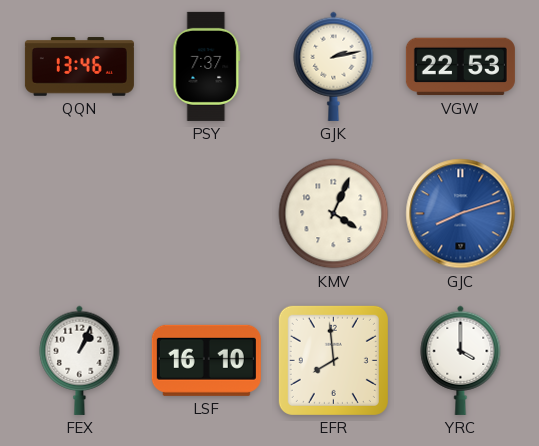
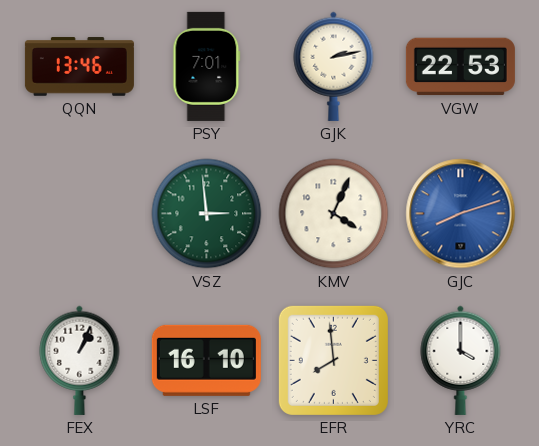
PSY: 7:37 -> 7:01
VSZ: none -> 2:59
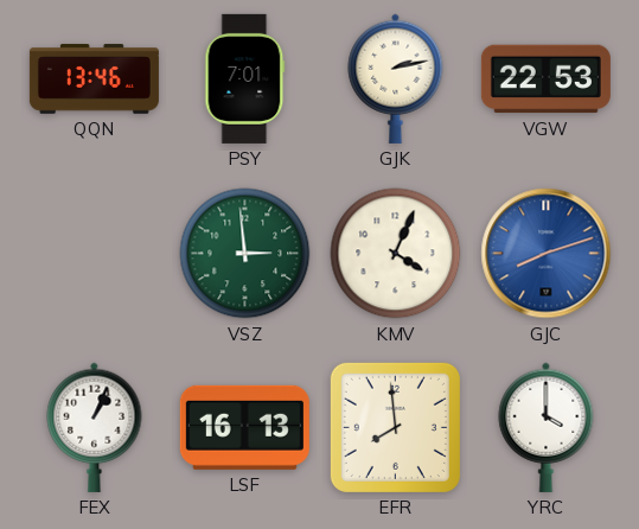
LSF: 16:10 -> 16:13
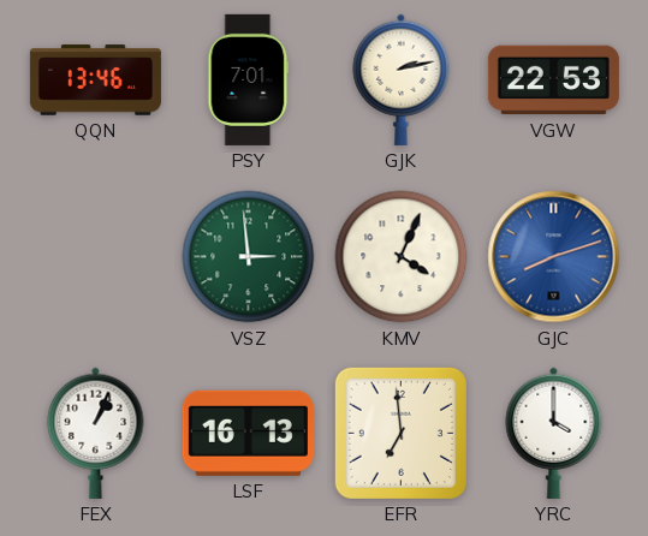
EFR: 7:59 -> 6:59
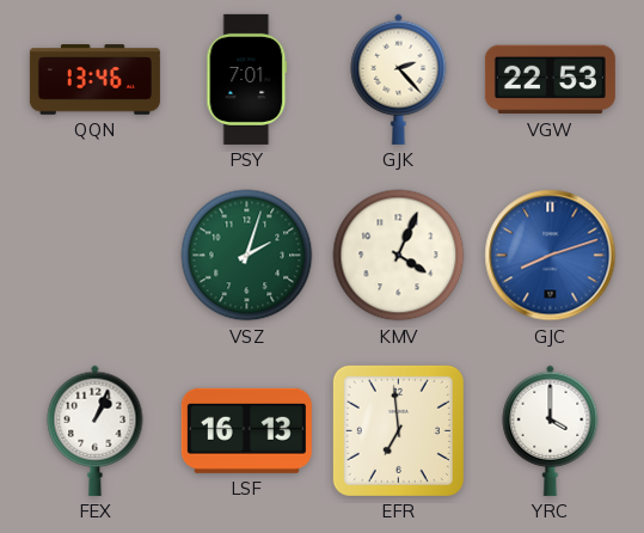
GJK: 2:13 -> 2:23
VSZ: 2:59 -> 2:03
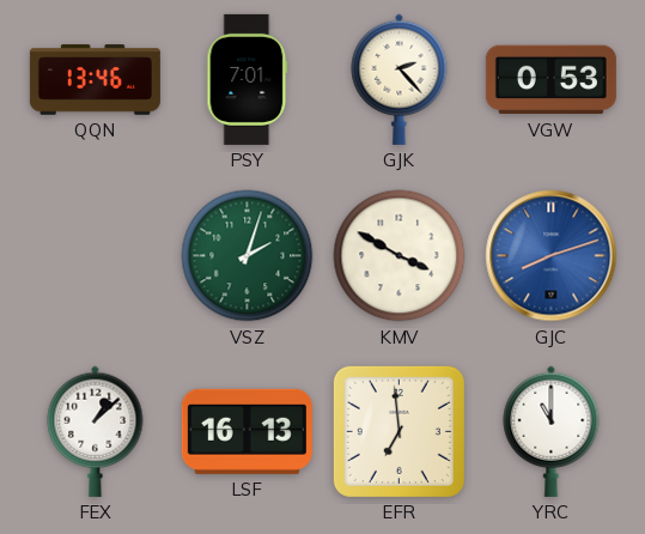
VGW: 22:53 -> 0:53
KMV: 4:04 -> 3:50
FEX: 1:04 -> 1:08
YRC: 4:00 -> 11:00
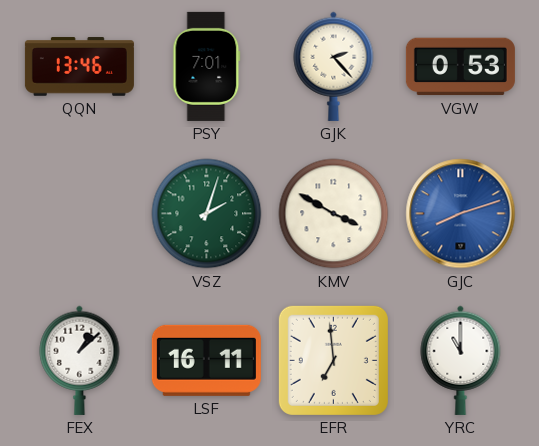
LSF: 16:13 -> 16:11
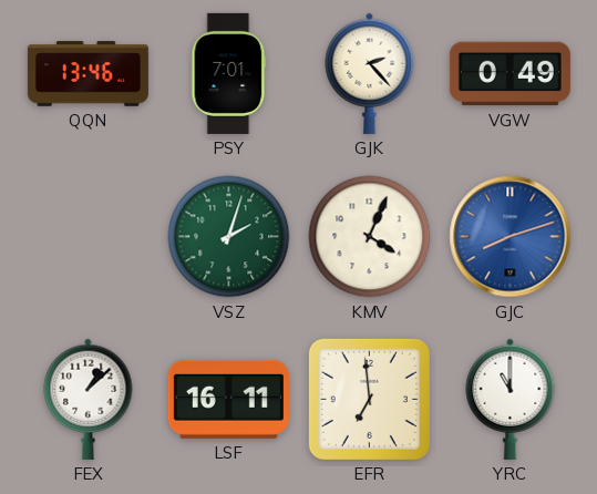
VGW: 0:53 -> 0:49
KMV: 3:50 -> 4:04
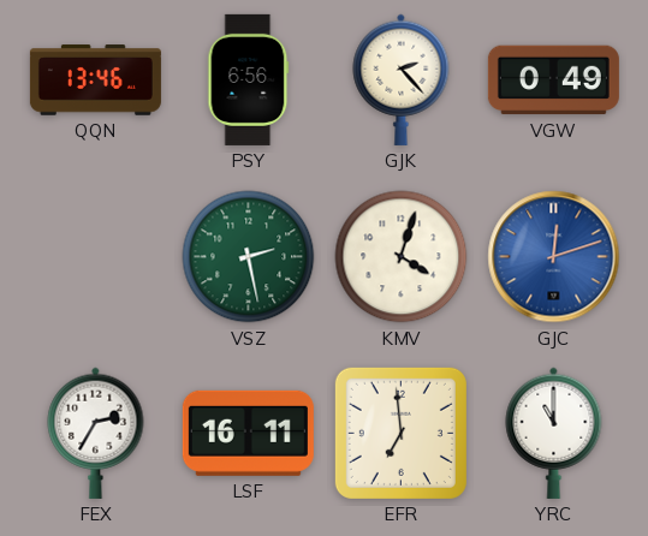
PSY: 7:01 -> 6:56
VSZ: 2:03 -> 2:28
KMV: 4:04 -> 4:03
GJC: 8:12 -> 12:12
FEX: 1:08 -> 2:35
